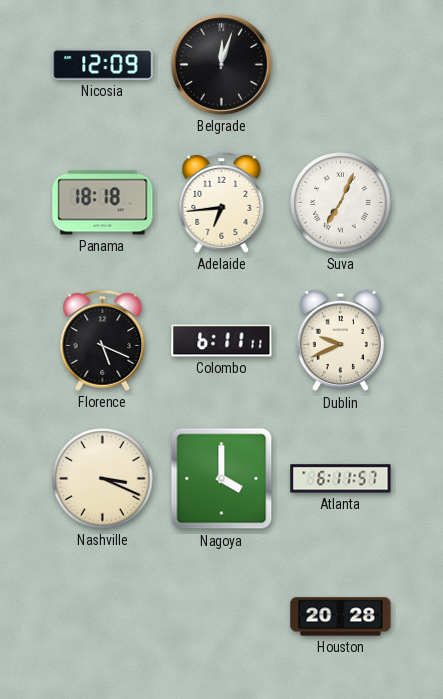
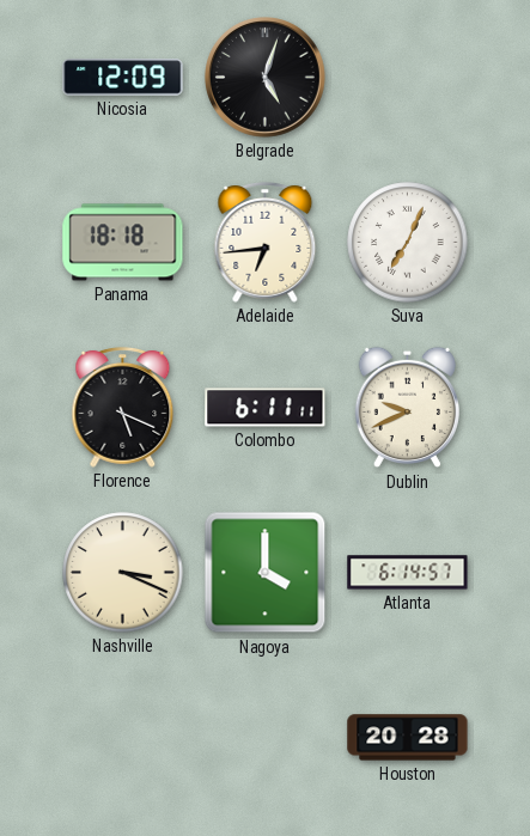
Belgrade: 12:03 -> 5:03
Atlanta: 6:11 -> 6:14
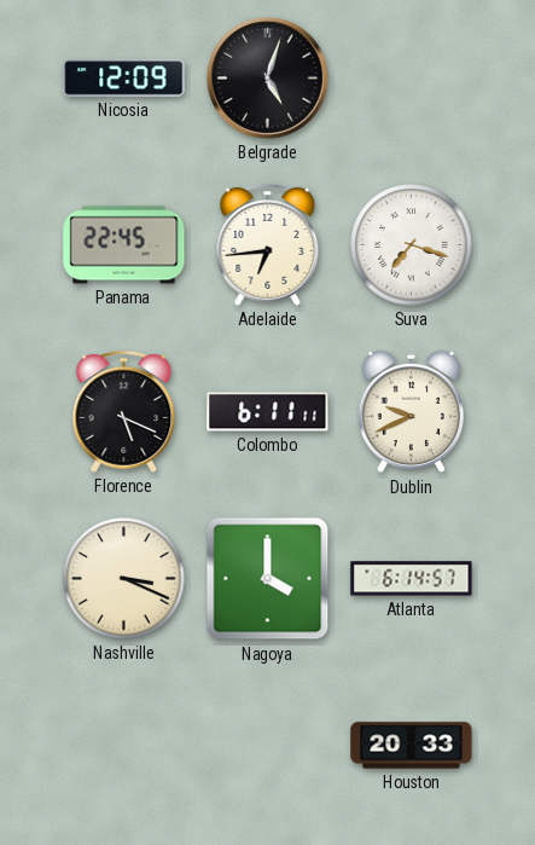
Panama: 18:18 -> 22:45
Suva: 7:04 -> 7:18
Houston: 20:28 -> 20:33
